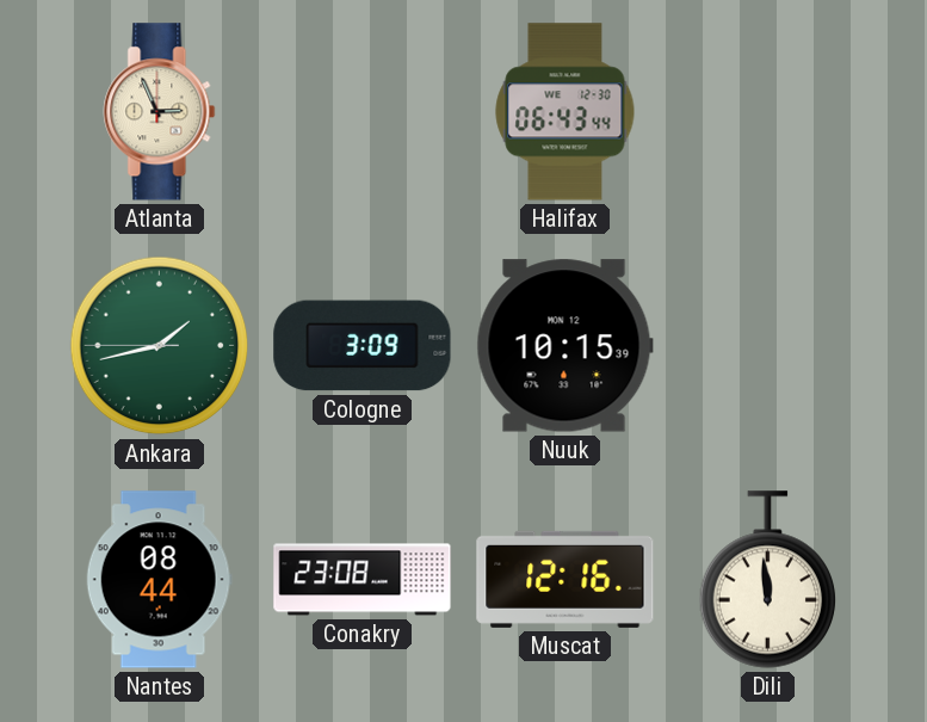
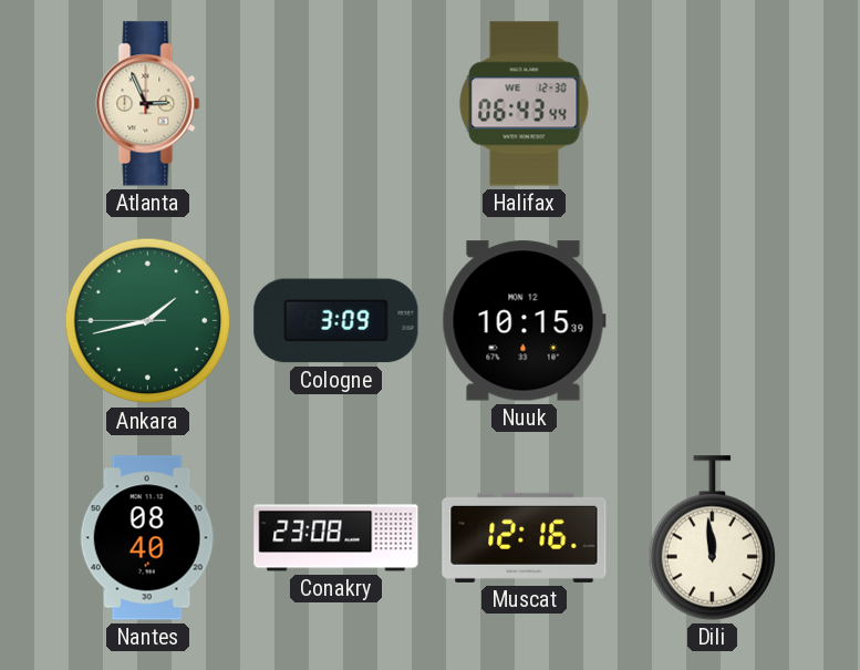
Nantes: 08:44 -> 08:40
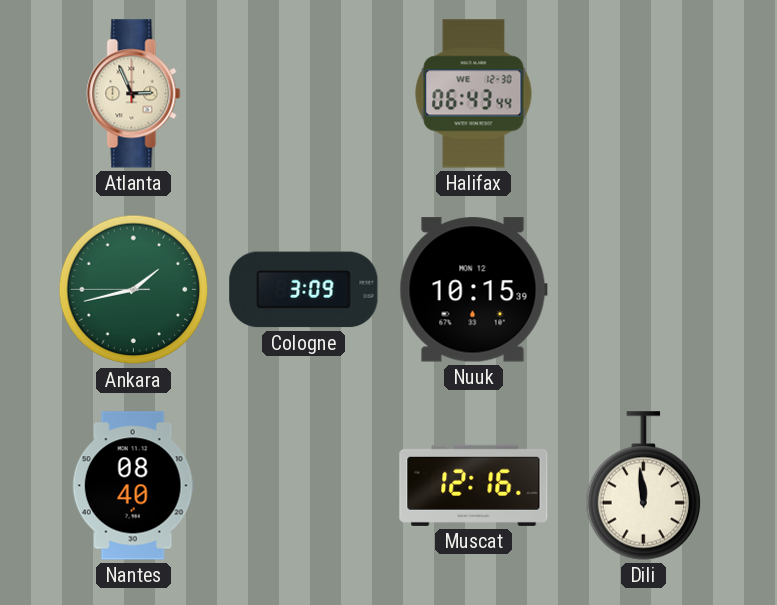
Conakry: 23:08 -> none
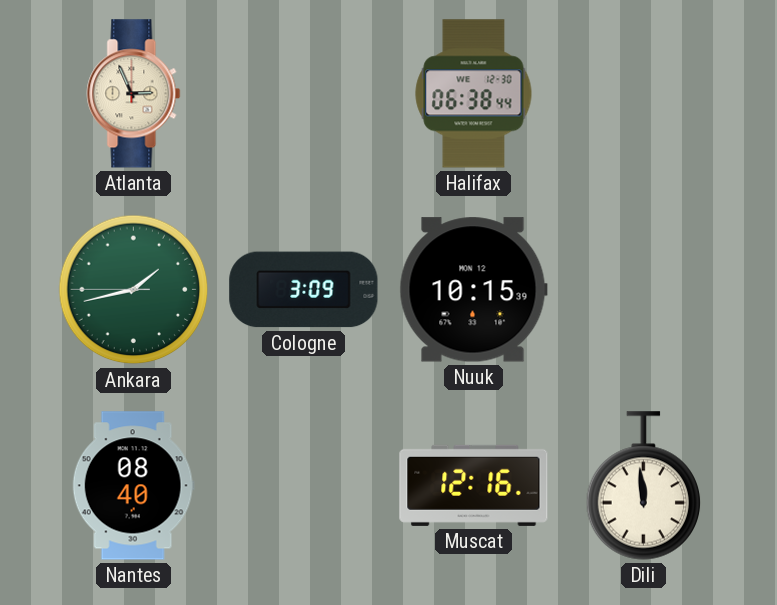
Halifax: 06:43 -> 06:38
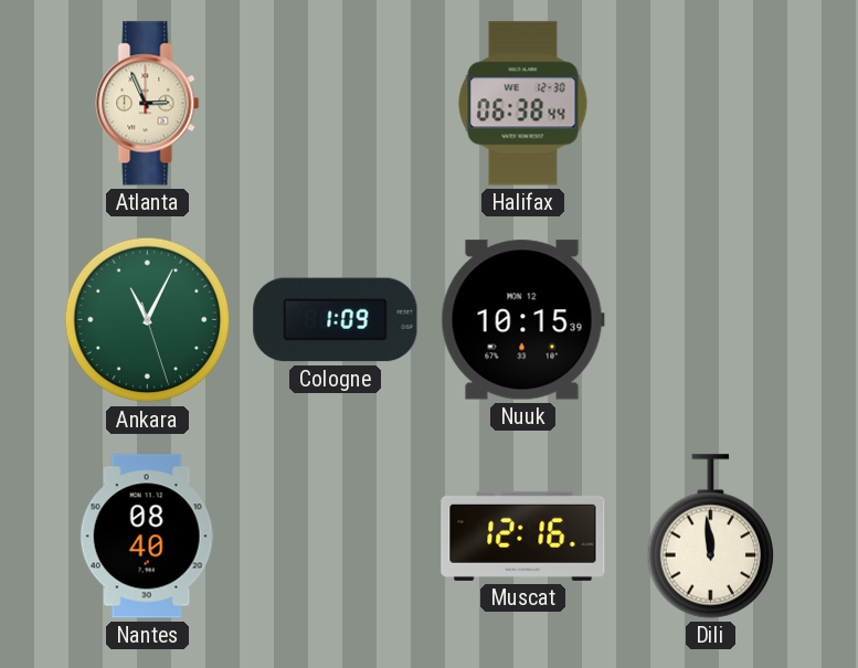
Ankara: 1:42 -> 11:04
Cologne: 3:09 -> 1:09
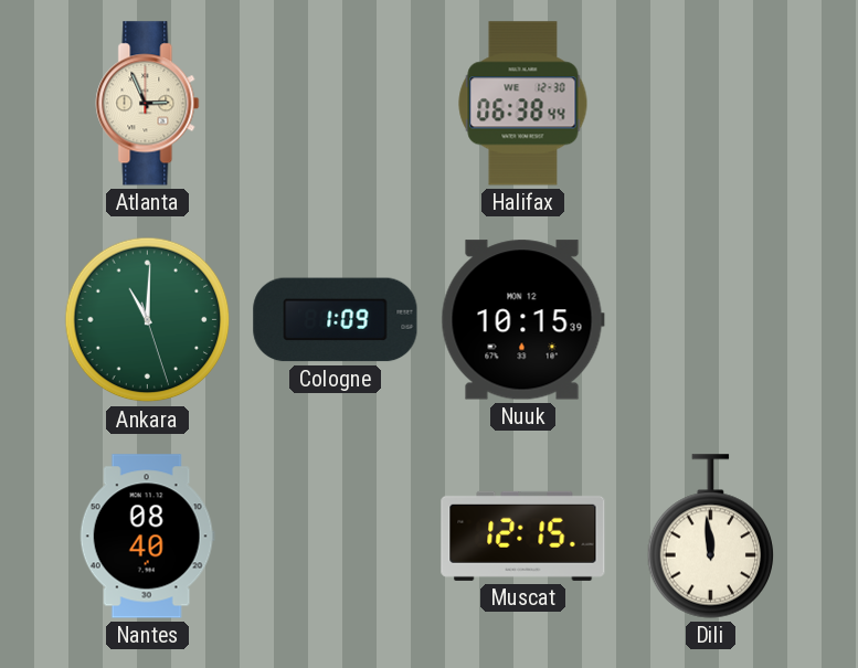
Ankara: 11:04 -> 11:00
Muscat: 12:16 -> 12:15
